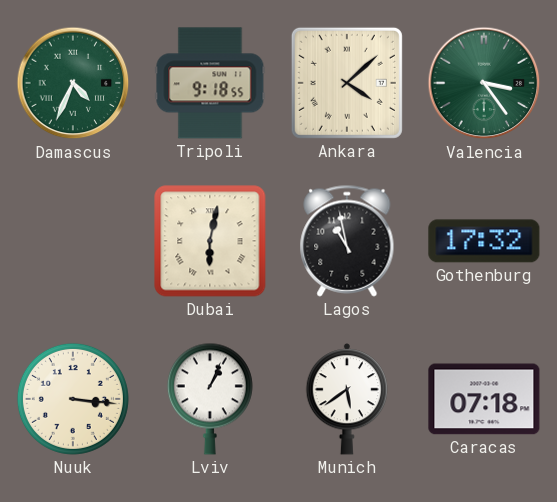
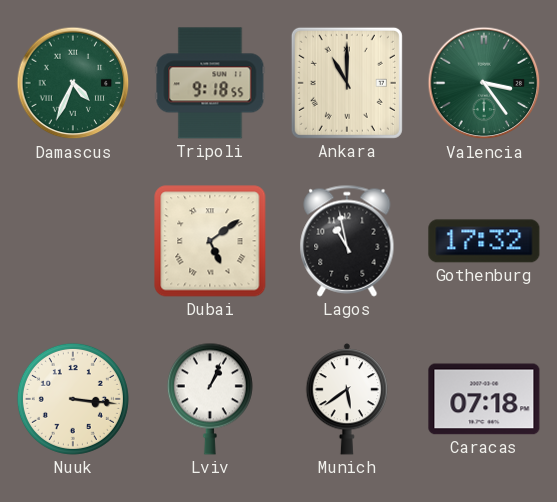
Ankara: 4:08 -> 11:00
Dubai: 6:02 -> 5:09
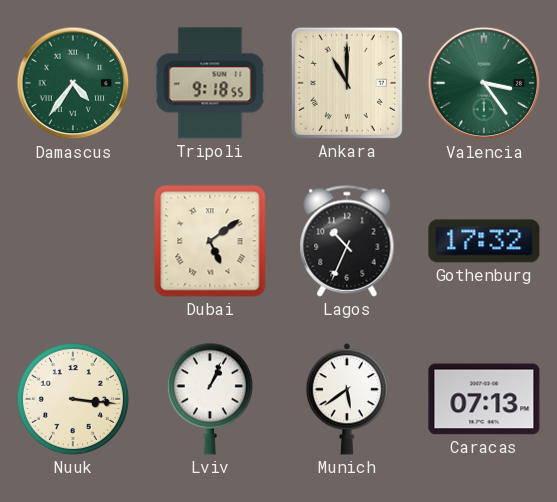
Damascus: 4:34 -> 4:36
Lagos: 10:58 -> 10:34
Caracas: 07:18 -> 07:13
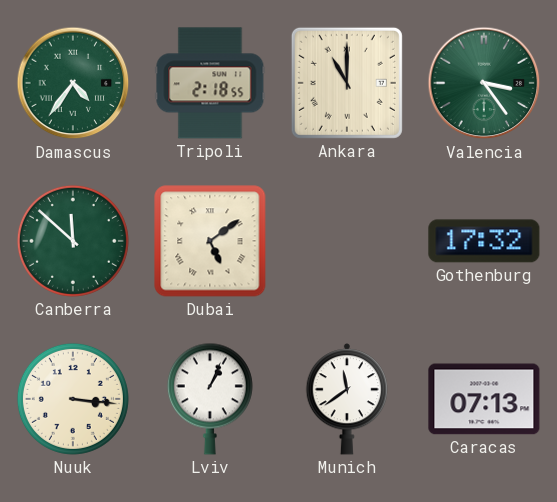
Tripoli: 9:18 -> 2:18
Canberra: none -> 11:52
Lagos: 10:34 -> none
Munich: 5:39 -> 11:39
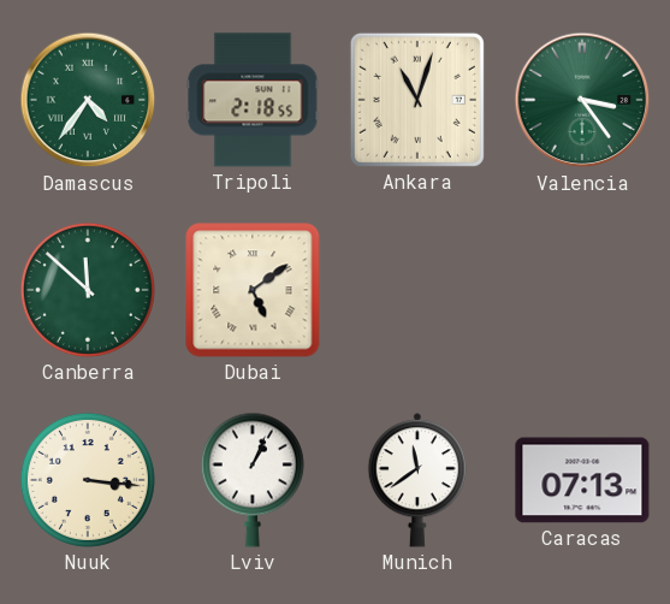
Ankara: 11:00 -> 11:03
Gothenburg: 17:32 -> none
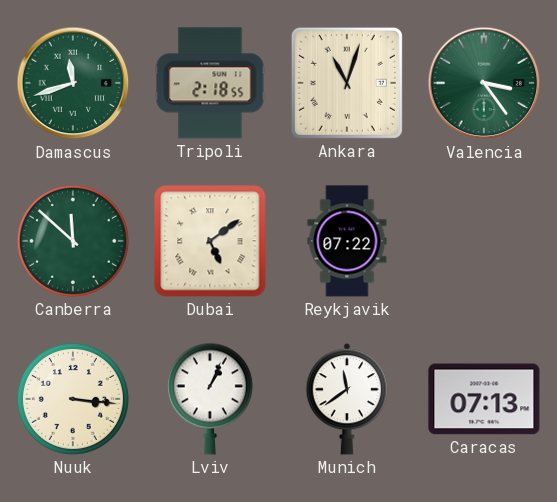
Damascus: 4:36 -> 11:42
Reykjavik: none -> 07:22
